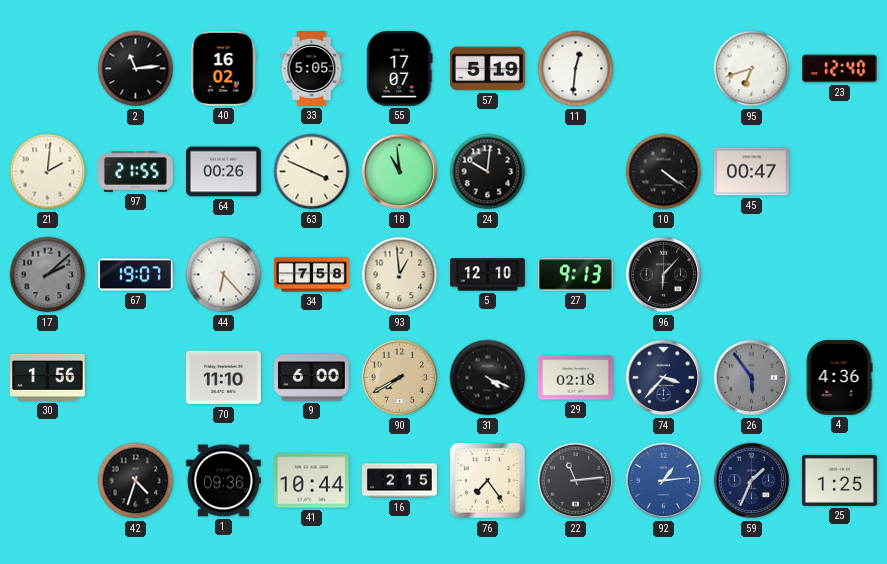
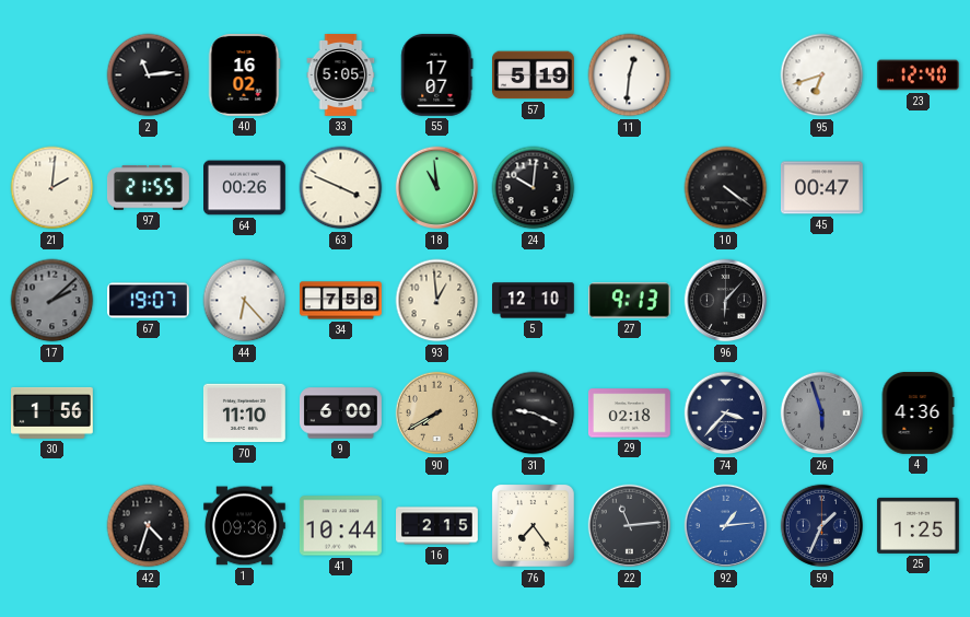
31: 4:19 -> 9:19
26: 5:54 -> 5:57
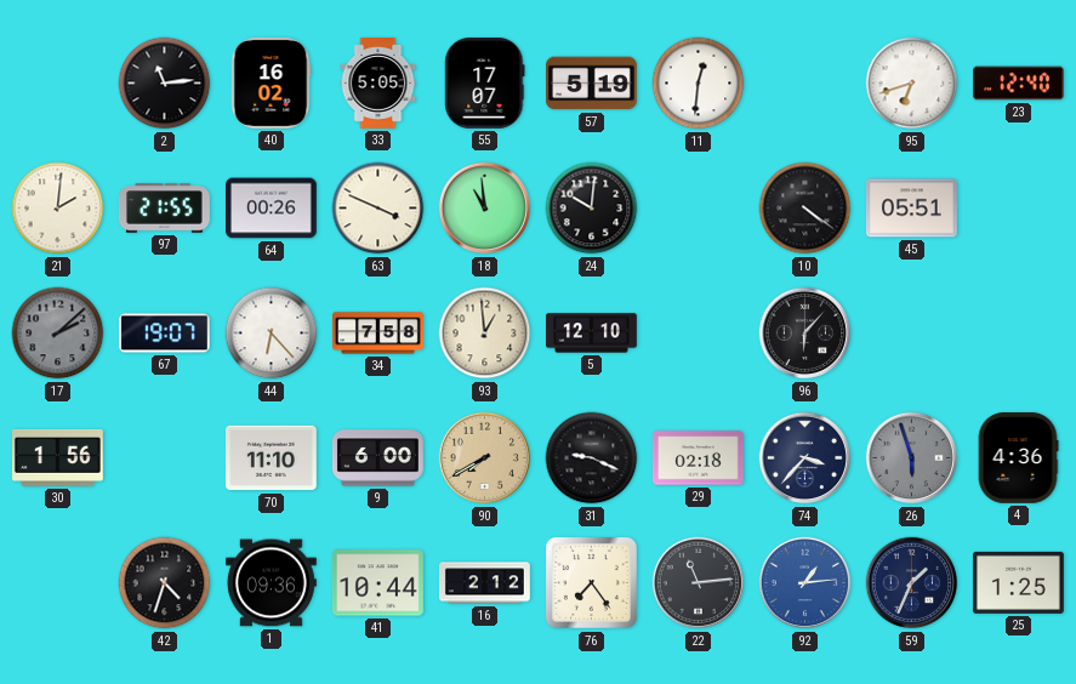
45: 00:47 -> 05:51
27: 9:13 -> none
16: 2:15 -> 2:12
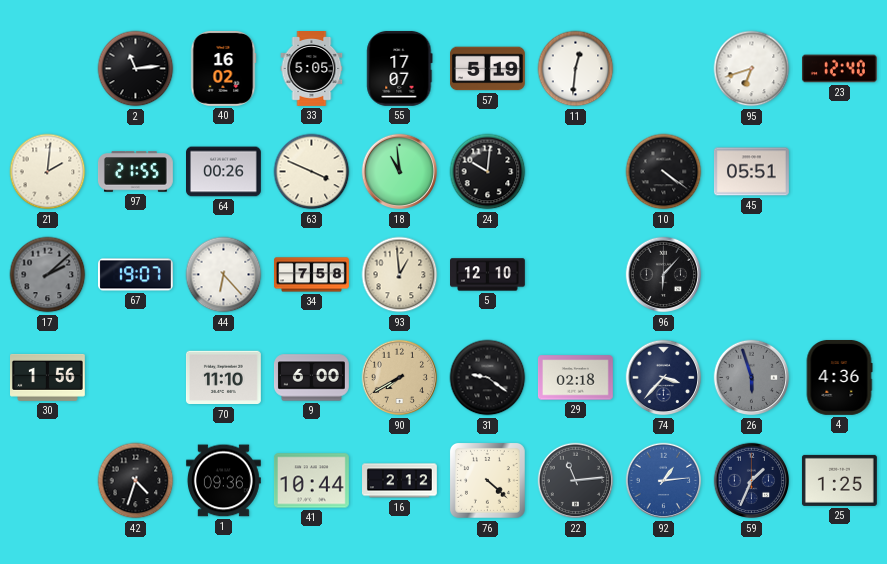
31: 9:19 -> 9:21
76: 7:24 -> 4:22
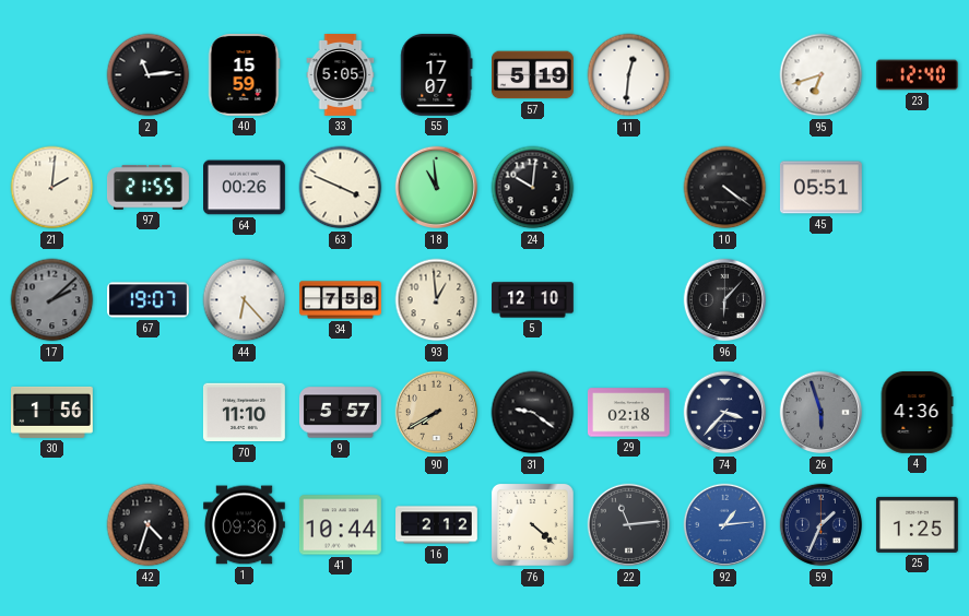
40: 16:02 -> 15:59
9: 6:00 -> 5:57
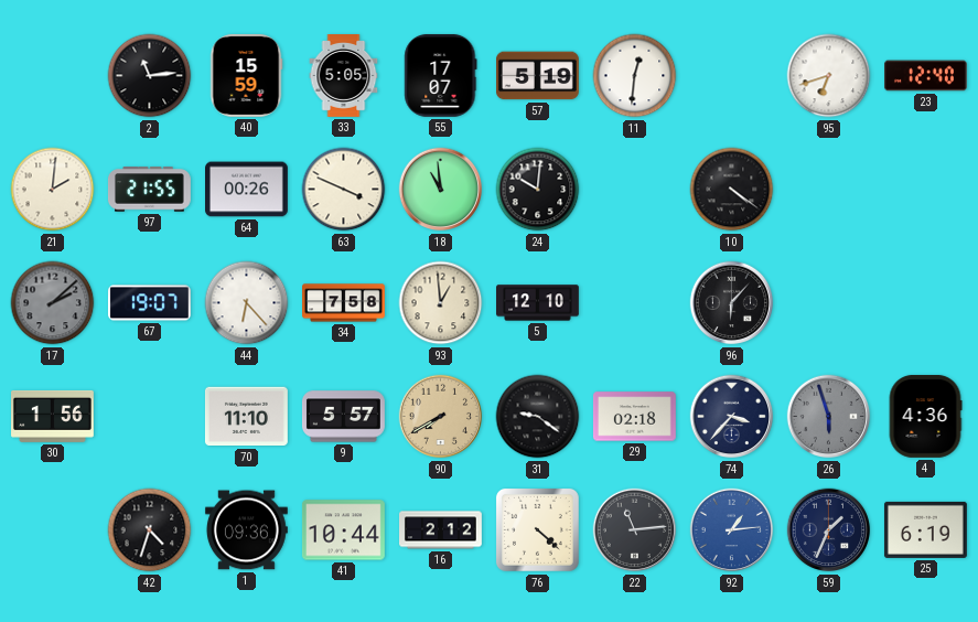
45: 05:51 -> none
25: 1:25 -> 6:19
